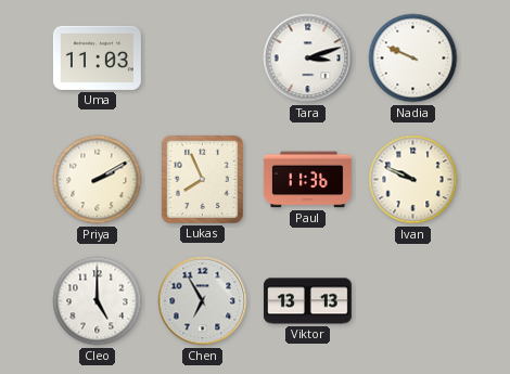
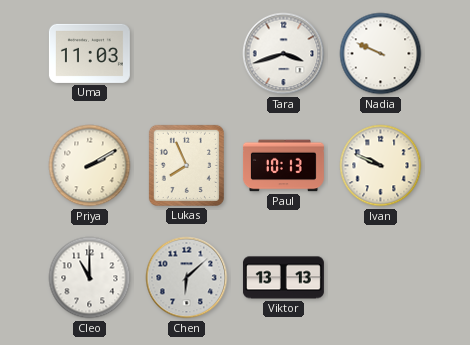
Tara: 3:12 -> 3:42
Paul: 11:36 -> 10:13
Cleo: 5:00 -> 11:00
Chen: 6:55 -> 6:08
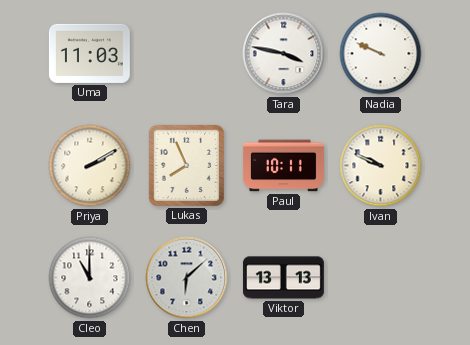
Tara: 3:42 -> 3:47
Paul: 10:13 -> 10:11
